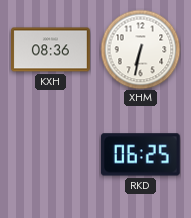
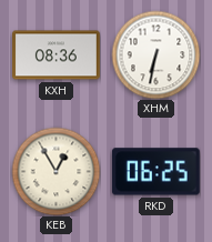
KEB: none -> 12:55
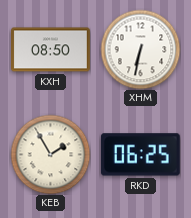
KXH: 08:36 -> 08:50
KEB: 12:55 -> 1:55
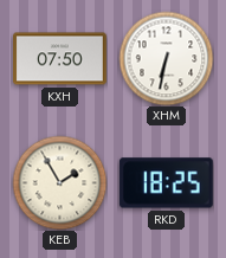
KXH: 08:50 -> 07:50
RKD: 06:25 -> 18:25
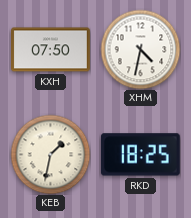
XHM: 6:32 -> 4:32
KEB: 1:55 -> 1:32
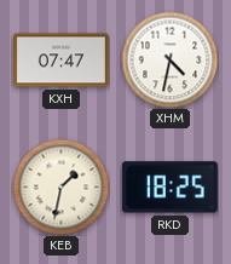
KXH: 07:50 -> 07:47
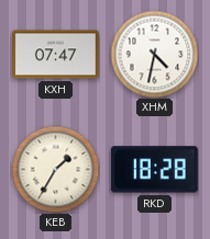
KEB: 1:32 -> 1:35
RKD: 18:25 -> 18:28
